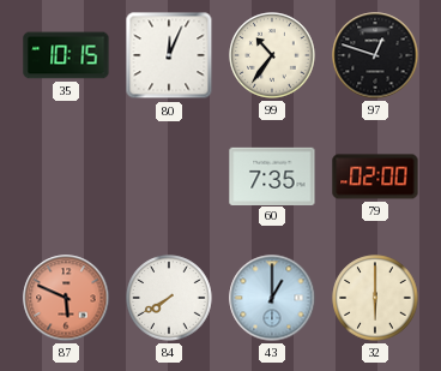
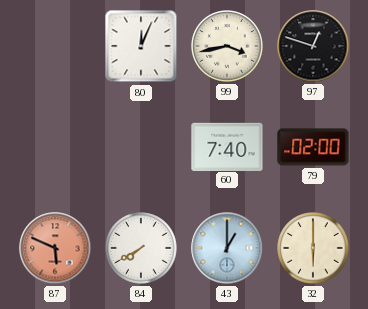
35: 10:15 -> none
99: 10:36 -> 3:43
60: 7:35 -> 7:40
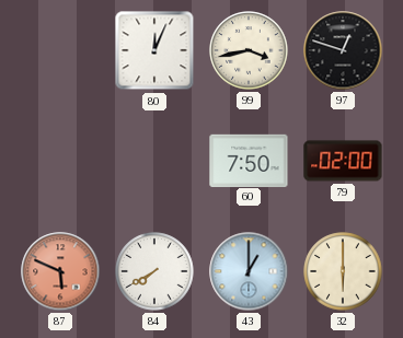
60: 7:40 -> 7:50
